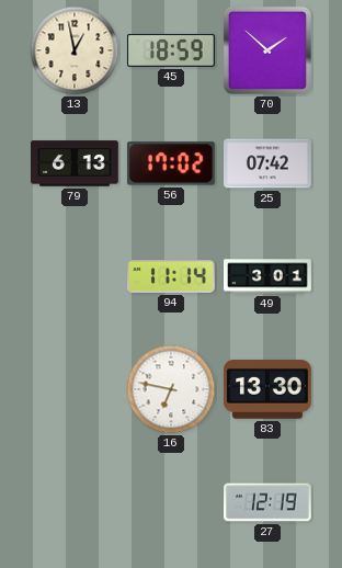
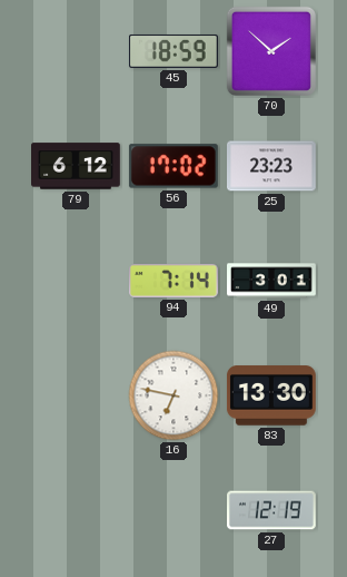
13: 12:58 -> none
79: 6:13 -> 6:12
25: 07:42 -> 23:23
94: 11:14 -> 7:14
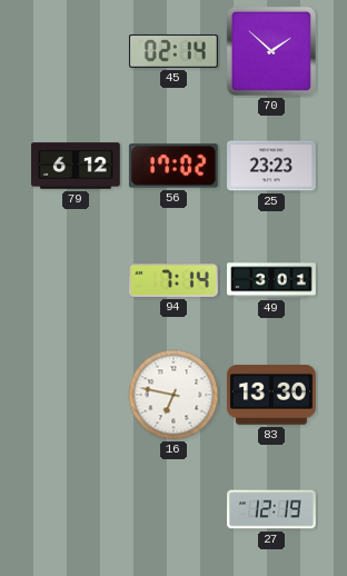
45: 18:59 -> 02:14
